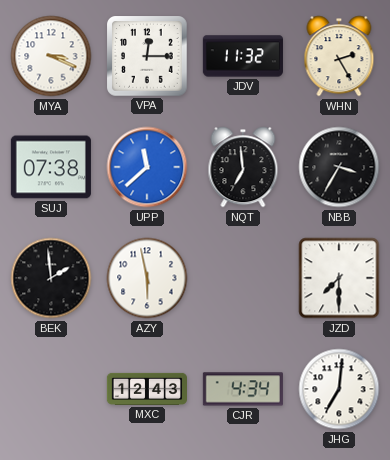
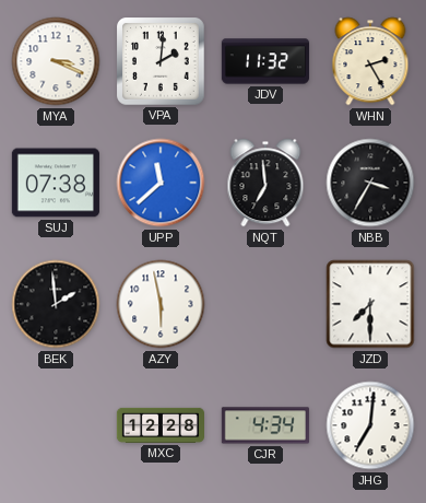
VPA: 12:15 -> 2:01
MXC: 12:43 -> 12:28
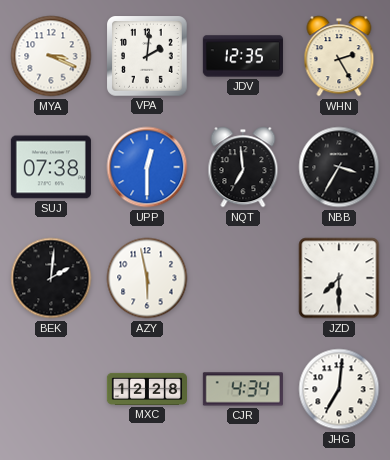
JDV: 11:32 -> 12:35
UPP: 11:38 -> 12:30
BEK: 1:59 -> 2:01
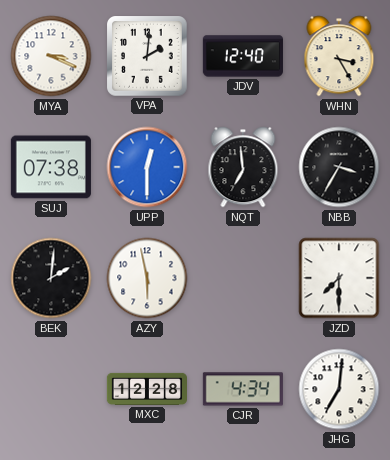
JDV: 12:35 -> 12:40
WHN: 2:25 -> 3:25
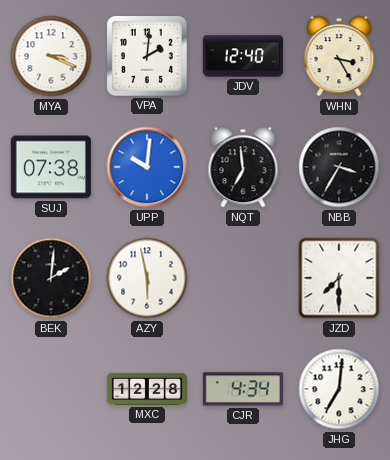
UPP: 12:30 -> 10:01
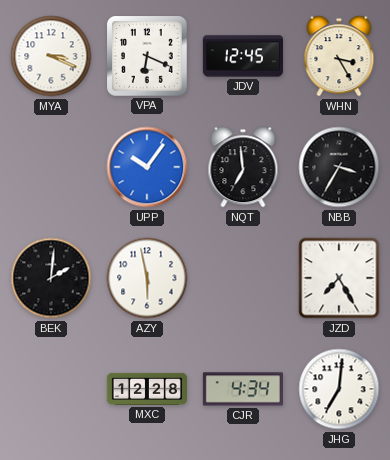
VPA: 2:01 -> 6:19
JDV: 12:40 -> 12:45
SUJ: 07:38 -> none
UPP: 10:01 -> 10:06
JZD: 7:30 -> 7:25
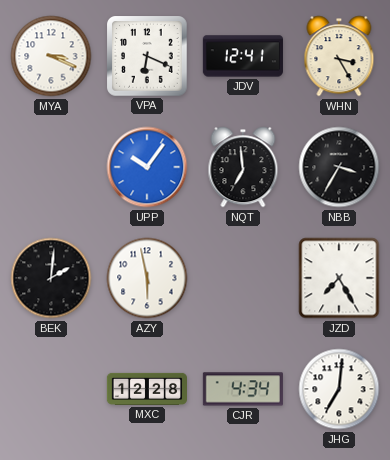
JDV: 12:45 -> 12:41
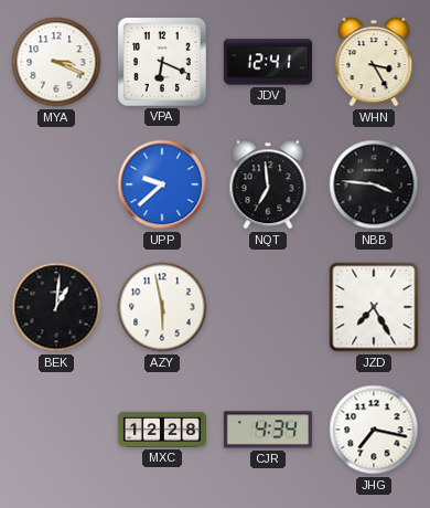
UPP: 10:06 -> 9:38
NBB: 3:35 -> 3:46
BEK: 2:01 -> 1:01
JHG: 7:01 -> 7:17
